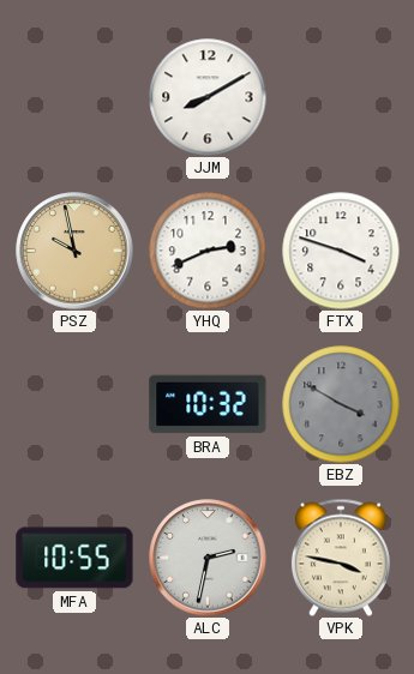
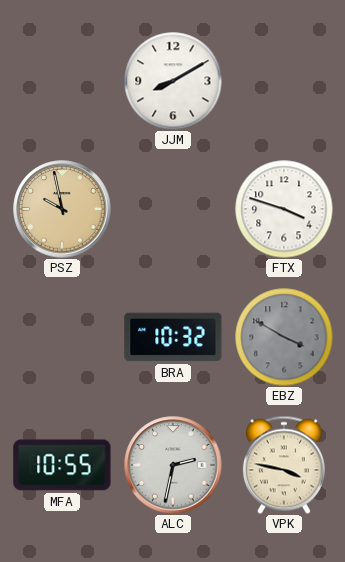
YHQ: 2:41 -> none
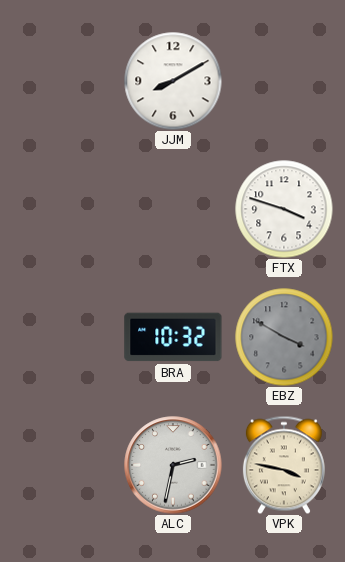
PSZ: 9:58 -> none
MFA: 10:55 -> none
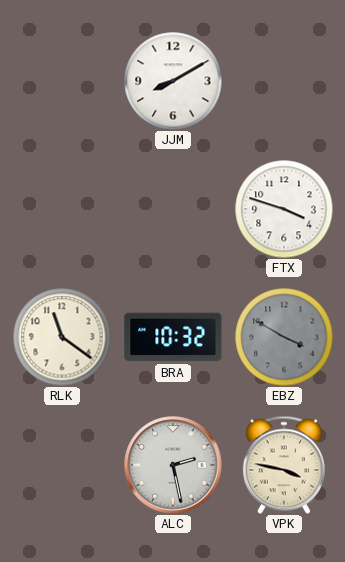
RLK: none -> 11:21
ALC: 2:32 -> 2:28
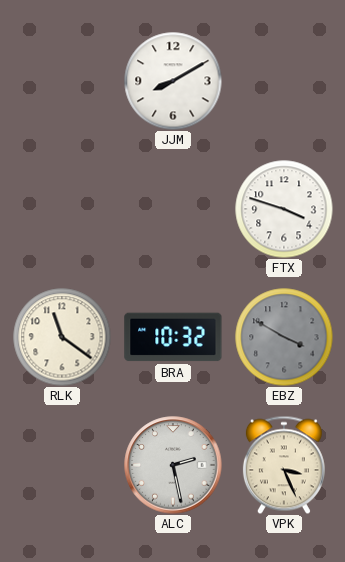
VPK: 3:47 -> 3:26
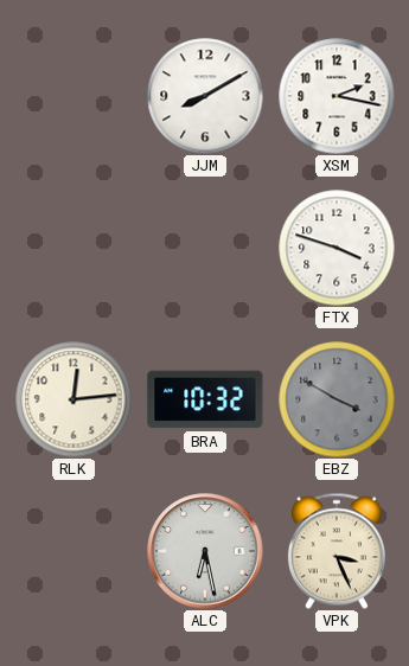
XSM: none -> 2:17
RLK: 11:21 -> 12:14
ALC: 2:28 -> 6:28
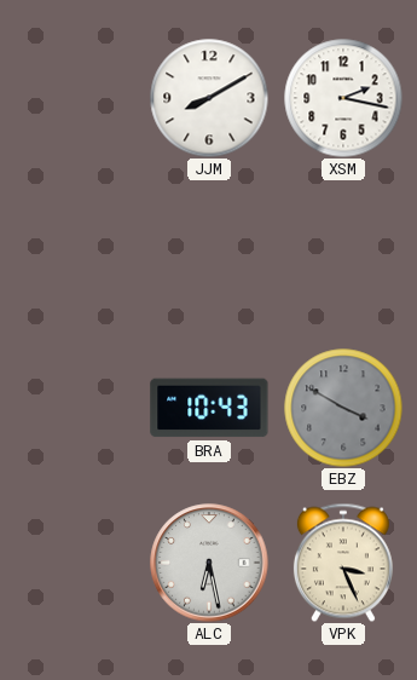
FTX: 3:48 -> none
RLK: 12:14 -> none
BRA: 10:32 -> 10:43
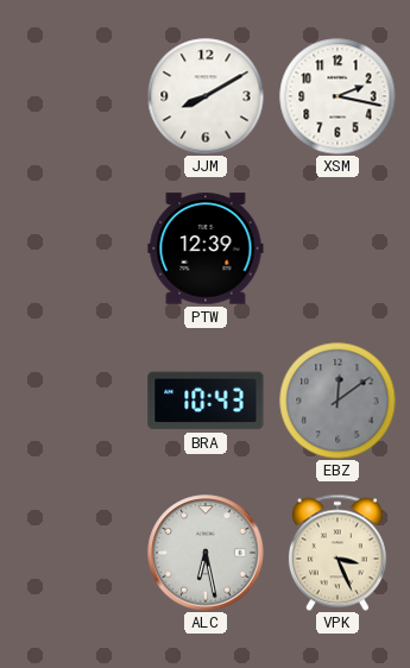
PTW: none -> 12:39
EBZ: 3:50 -> 12:09
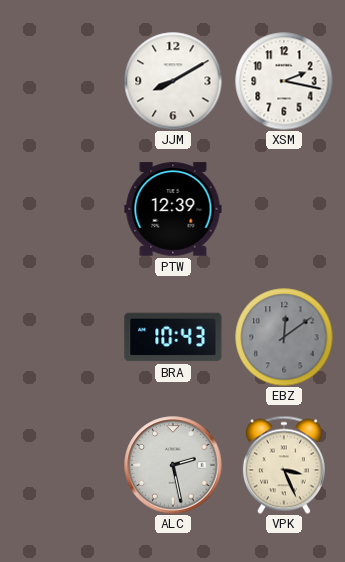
ALC: 6:28 -> 2:28
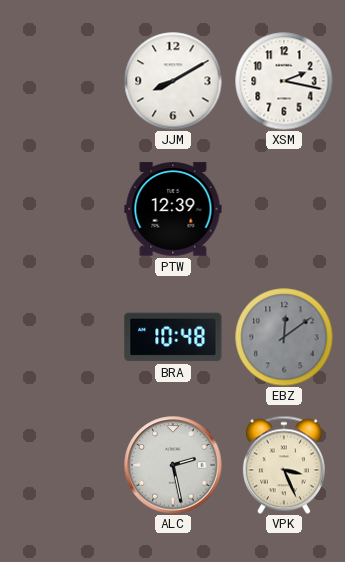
BRA: 10:43 -> 10:48
